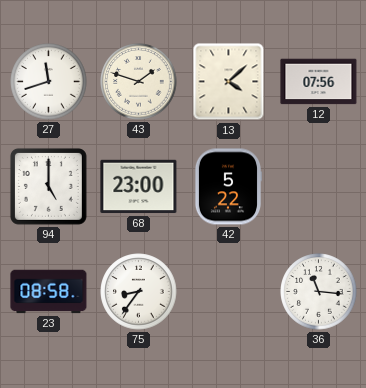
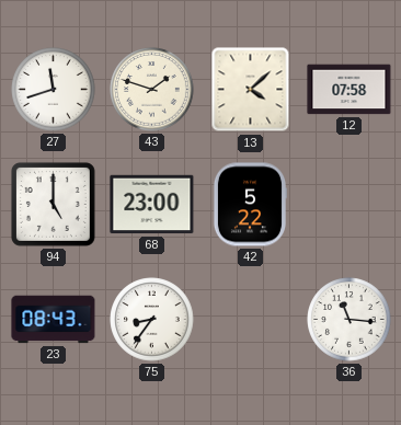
12: 07:56 -> 07:58
23: 08:58 -> 08:43
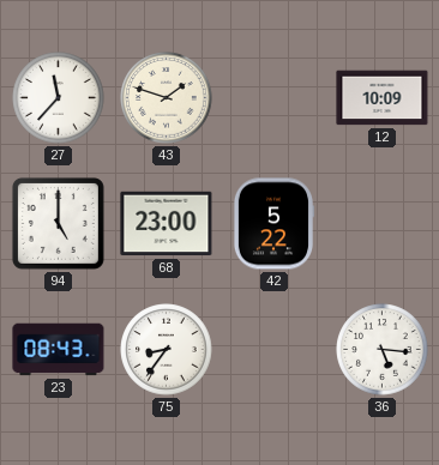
27: 11:42 -> 11:37
13: 4:08 -> none
12: 07:58 -> 10:09
36: 11:16 -> 5:16
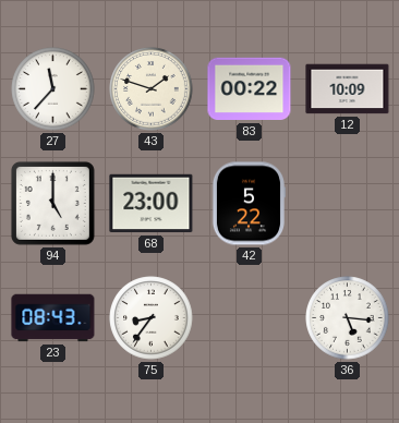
83: none -> 00:22
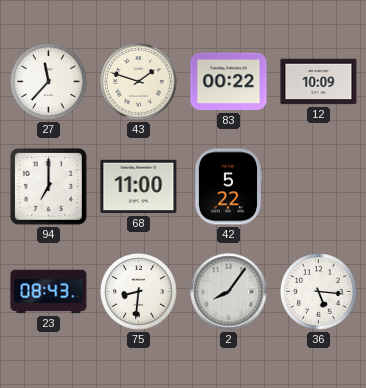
94: 5:00 -> 7:00
68: 23:00 -> 11:00
75: 8:36 -> 8:31
2: none -> 8:06
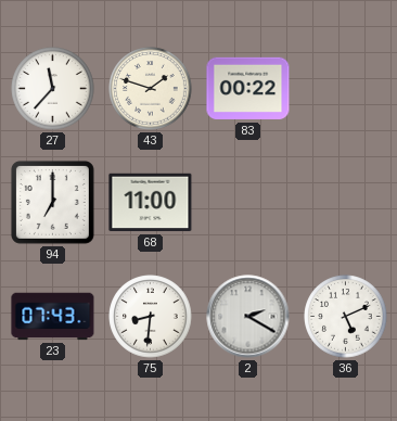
12: 10:09 -> none
42: 5:22 -> none
23: 08:43 -> 07:43
2: 8:06 -> 2:20
36: 5:16 -> 5:11
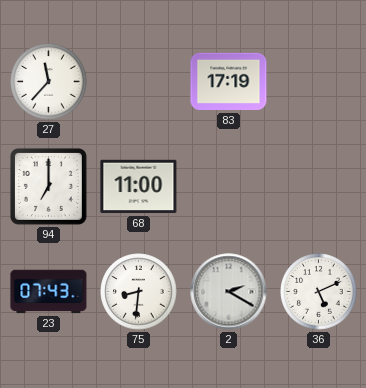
43: 1:48 -> none
83: 00:22 -> 17:19
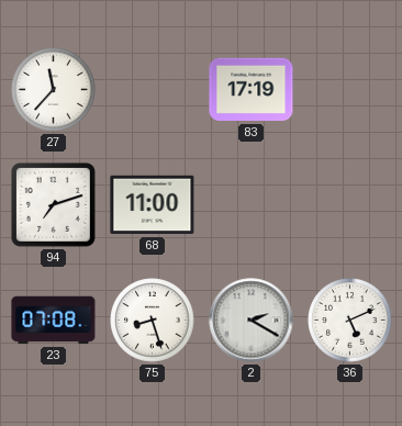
94: 7:00 -> 7:12
23: 07:43 -> 07:08
75: 8:31 -> 8:27
